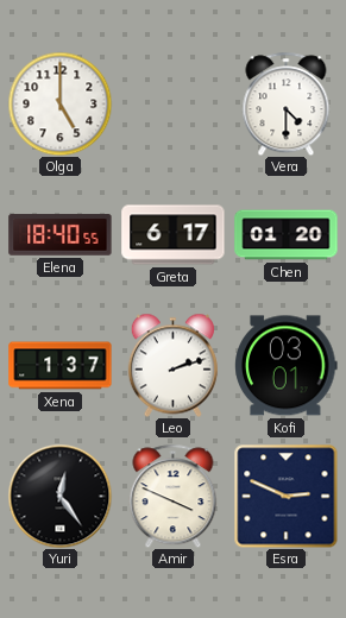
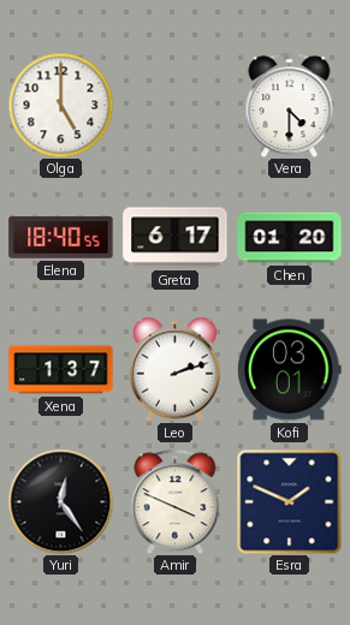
Esra: 2:49 -> 1:49
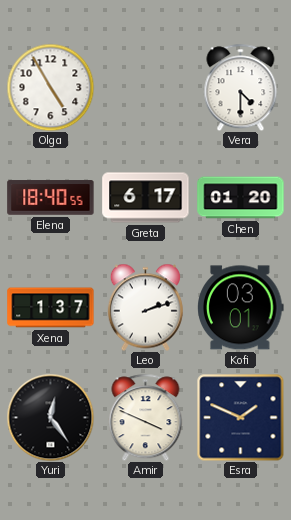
Olga: 5:00 -> 4:55
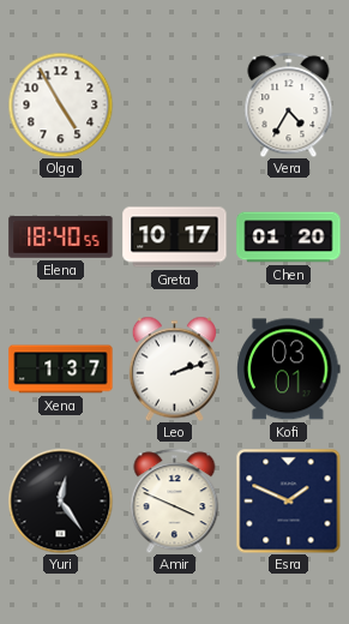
Vera: 4:30 -> 4:35
Greta: 6:17 -> 10:17
